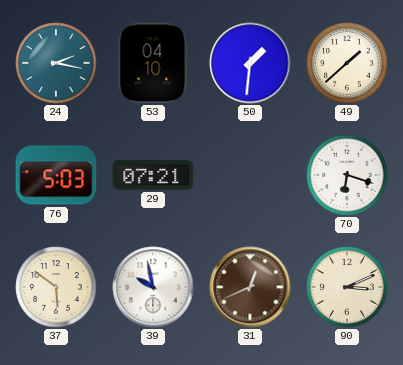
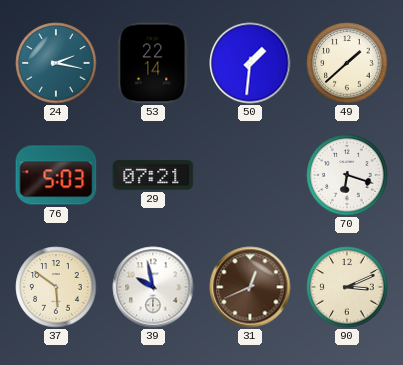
53: 04:10 -> 22:14
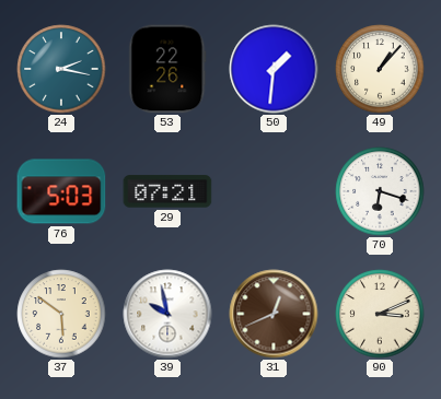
53: 22:14 -> 22:26
49: 1:38 -> 1:07
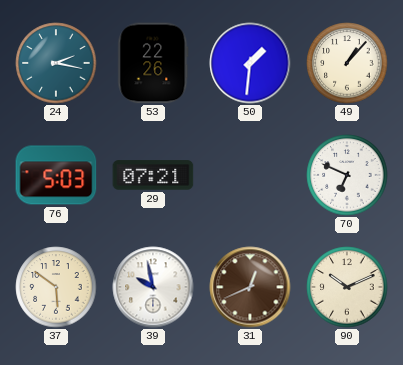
70: 6:18 -> 6:49
90: 3:11 -> 10:11
